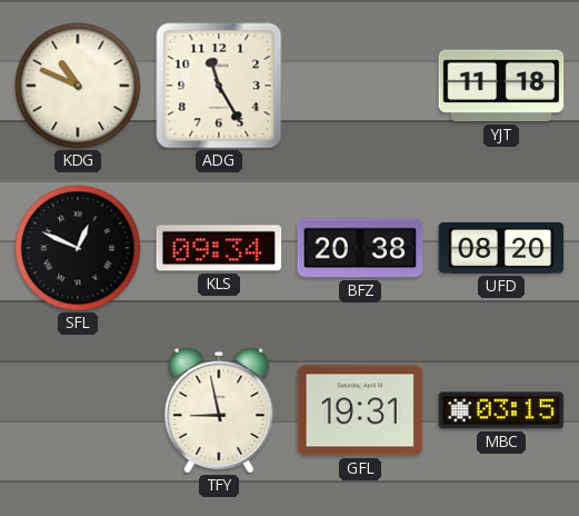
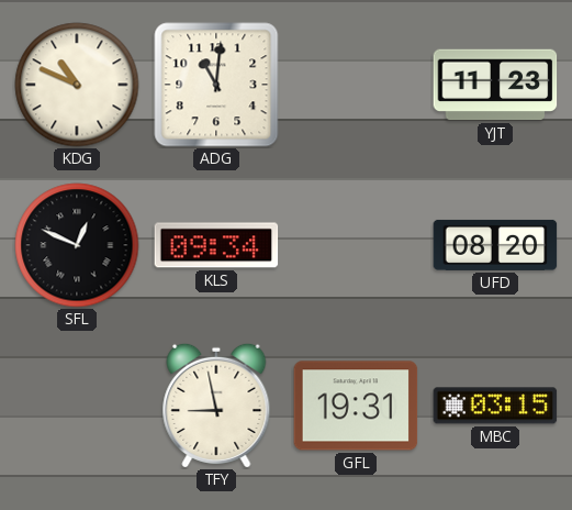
ADG: 11:25 -> 11:01
YJT: 11:18 -> 11:23
BFZ: 20:38 -> none
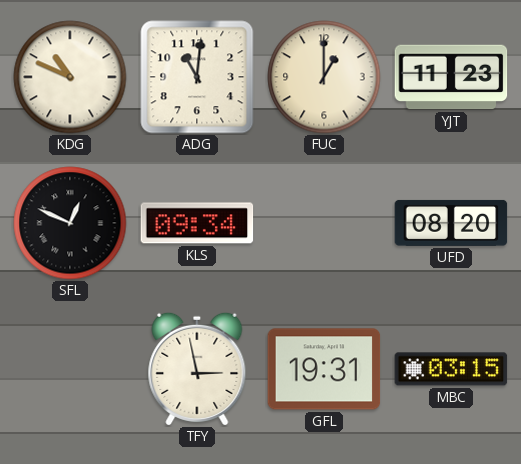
FUC: none -> 1:00
TFY: 8:58 -> 2:58
